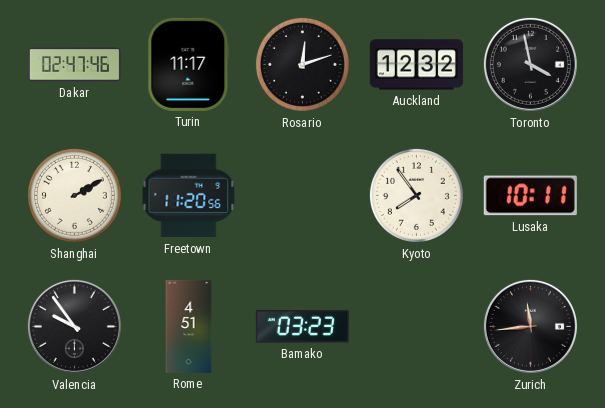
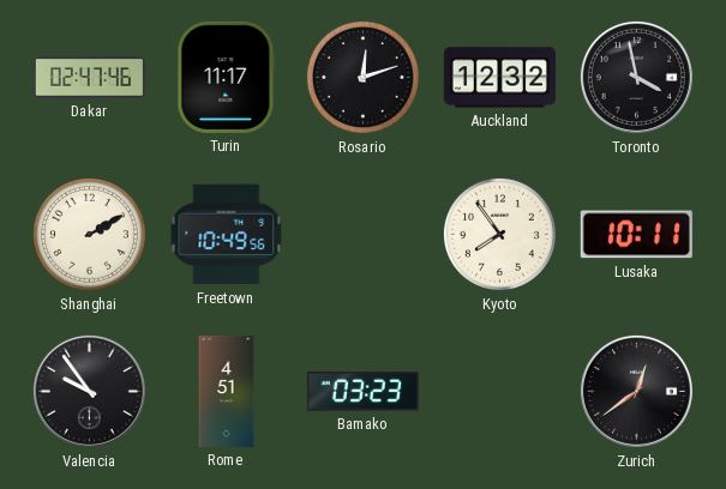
Freetown: 11:20 -> 10:49
Zurich: 11:44 -> 12:39
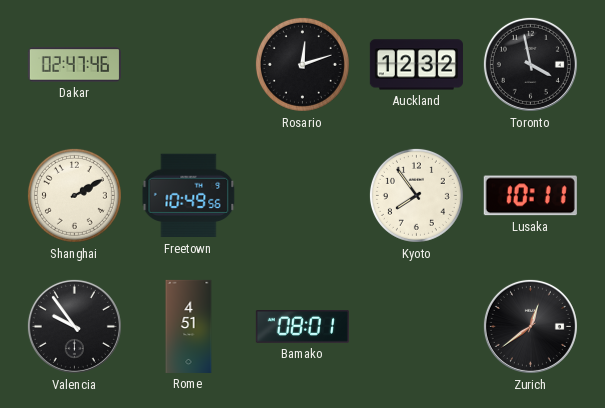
Turin: 11:17 -> none
Bamako: 03:23 -> 08:01
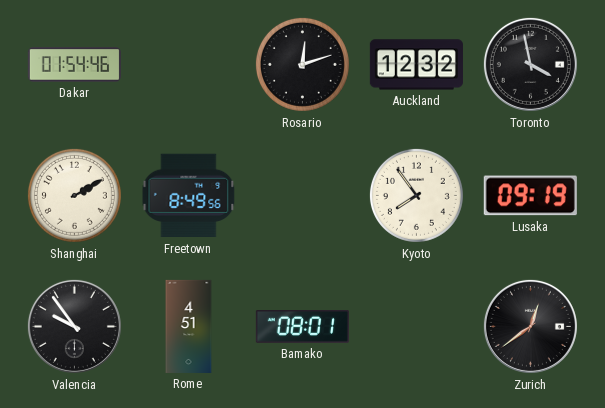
Dakar: 02:47 -> 01:54
Freetown: 10:49 -> 8:49
Lusaka: 10:11 -> 09:19
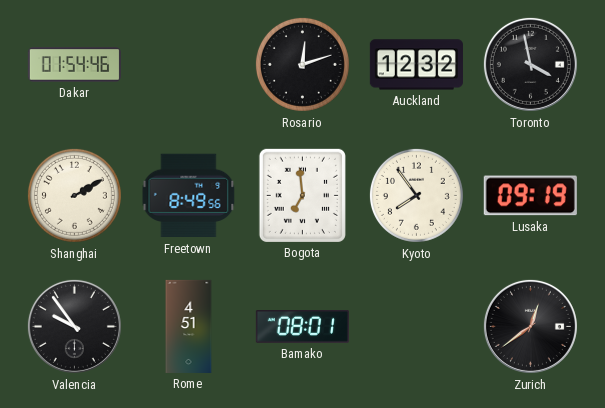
Bogota: none -> 6:59
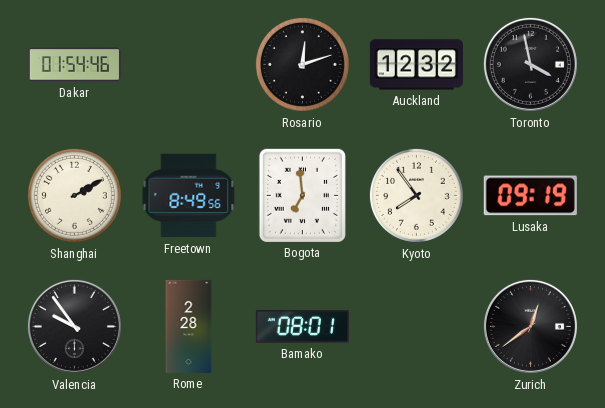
Rome: 4:51 -> 2:28
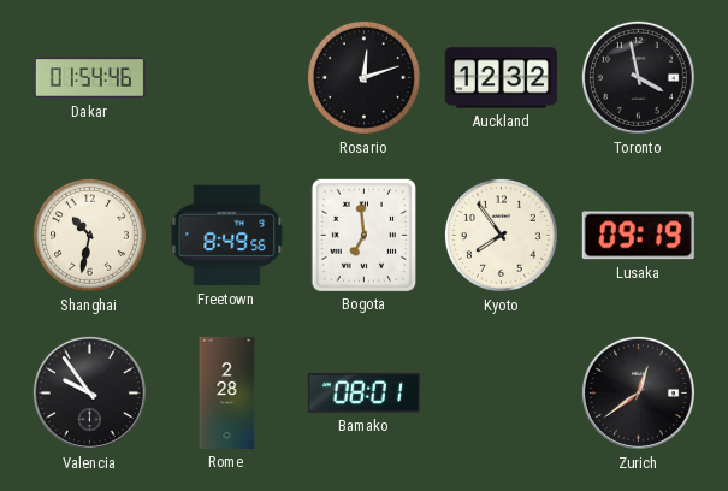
Shanghai: 2:10 -> 10:32
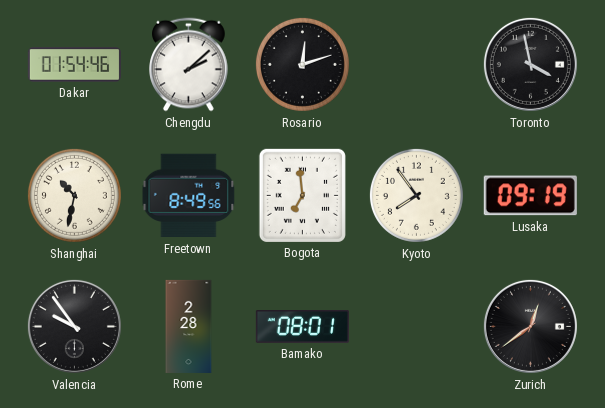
Chengdu: none -> 2:08
Auckland: 12:32 -> none
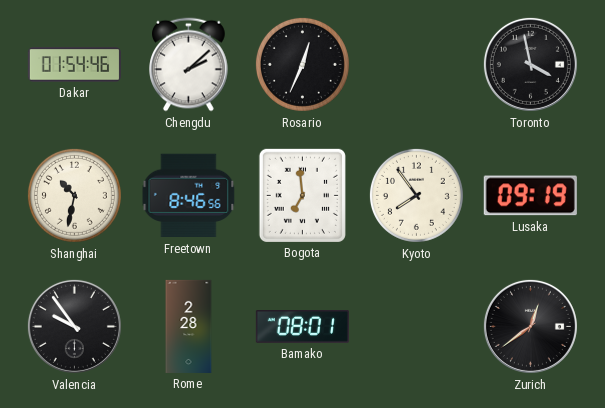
Rosario: 12:12 -> 12:34
Freetown: 8:49 -> 8:46
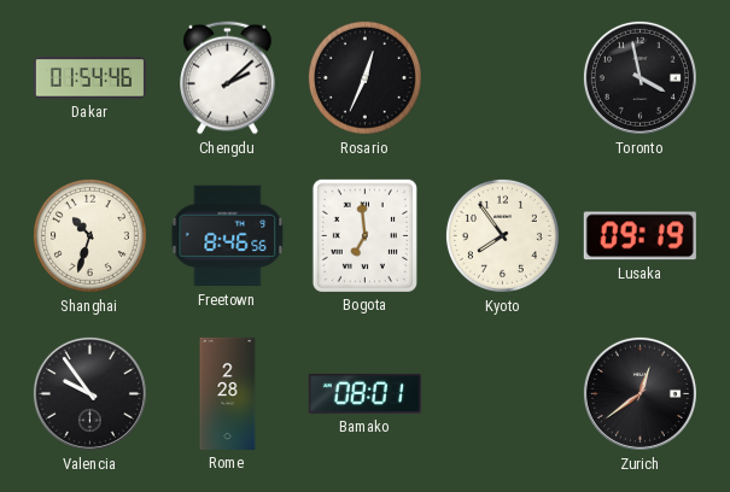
Shanghai: 10:32 -> 10:33
